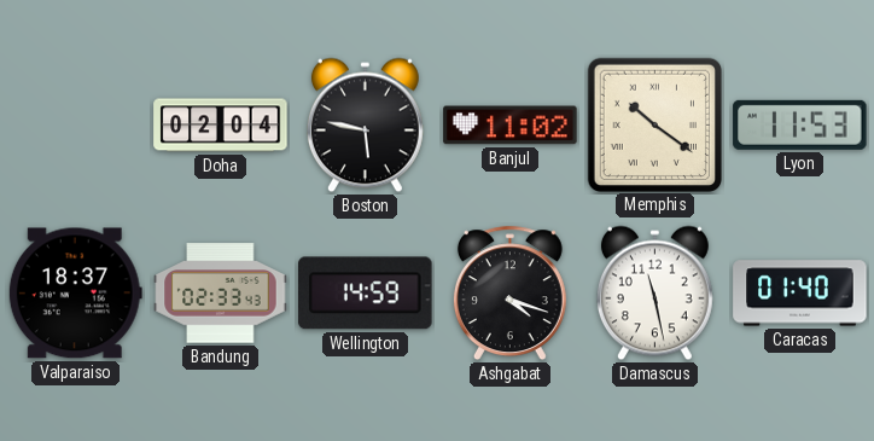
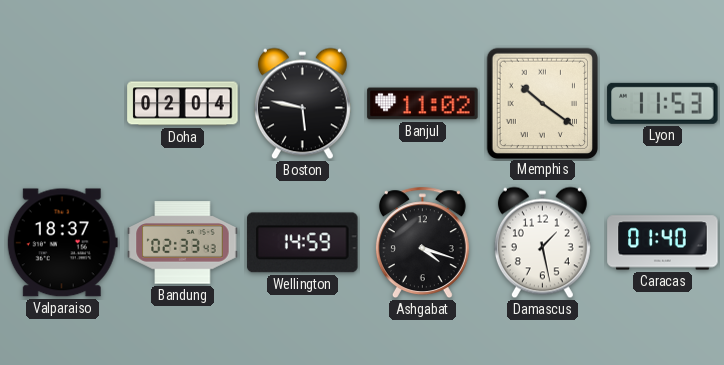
Damascus: 11:28 -> 1:28
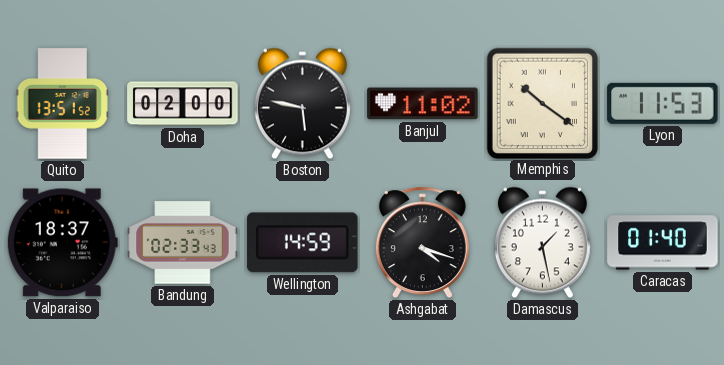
Quito: none -> 13:51
Doha: 02:04 -> 02:00
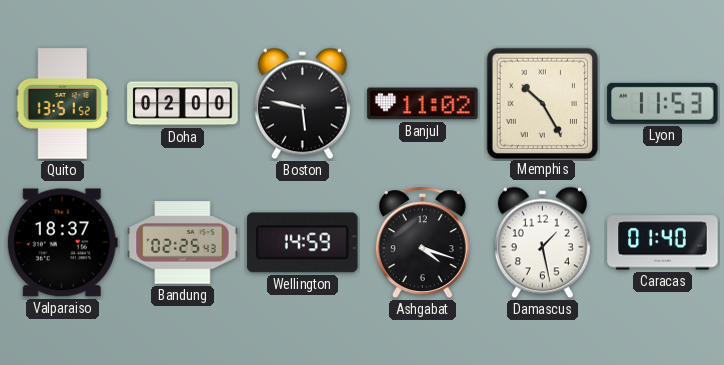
Memphis: 10:21 -> 10:25
Bandung: 02:33 -> 02:25
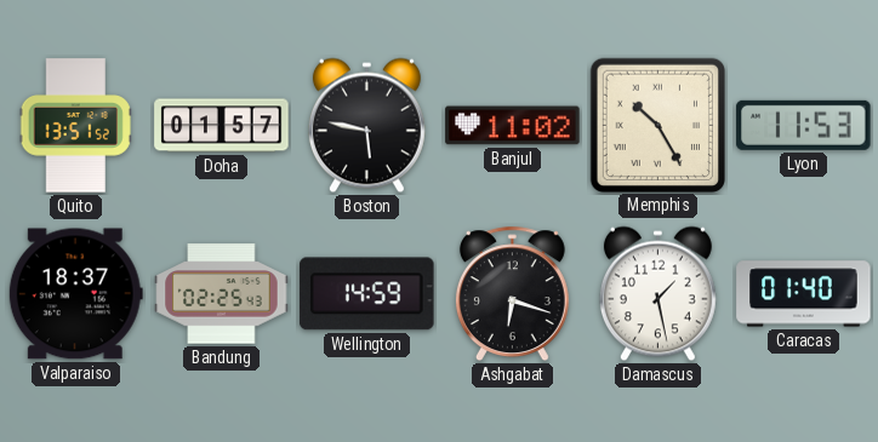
Doha: 02:00 -> 01:57
Ashgabat: 4:18 -> 6:18
